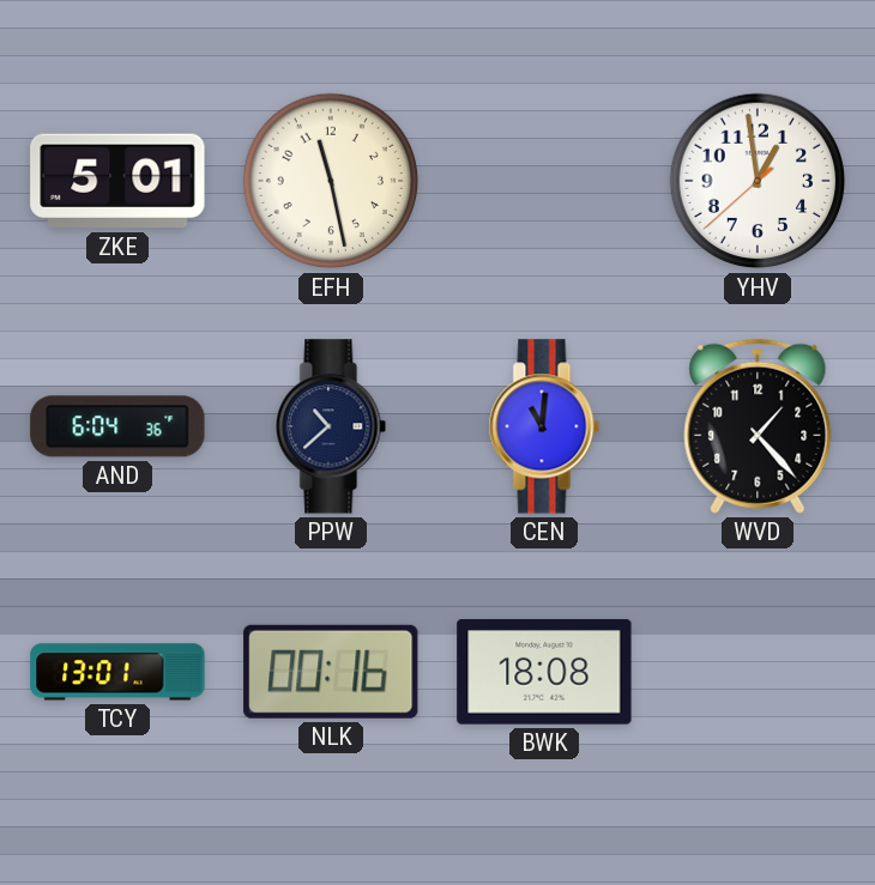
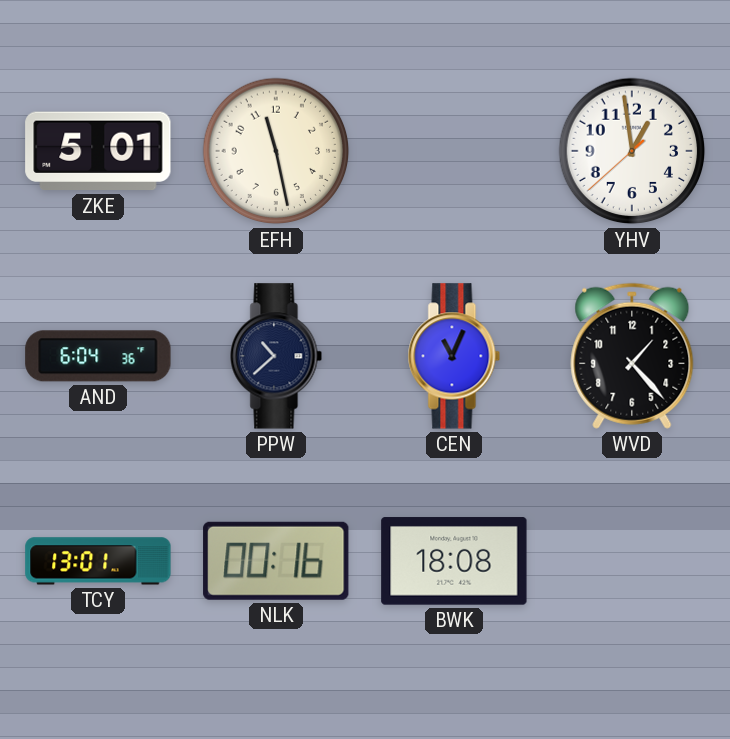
CEN: 11:01 -> 11:04
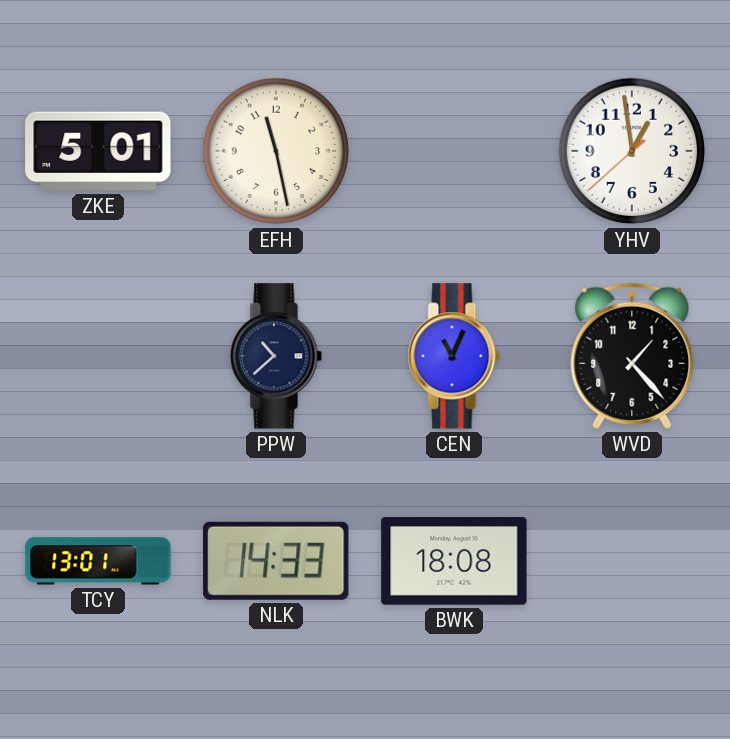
AND: 6:04 -> none
NLK: 00:16 -> 14:33
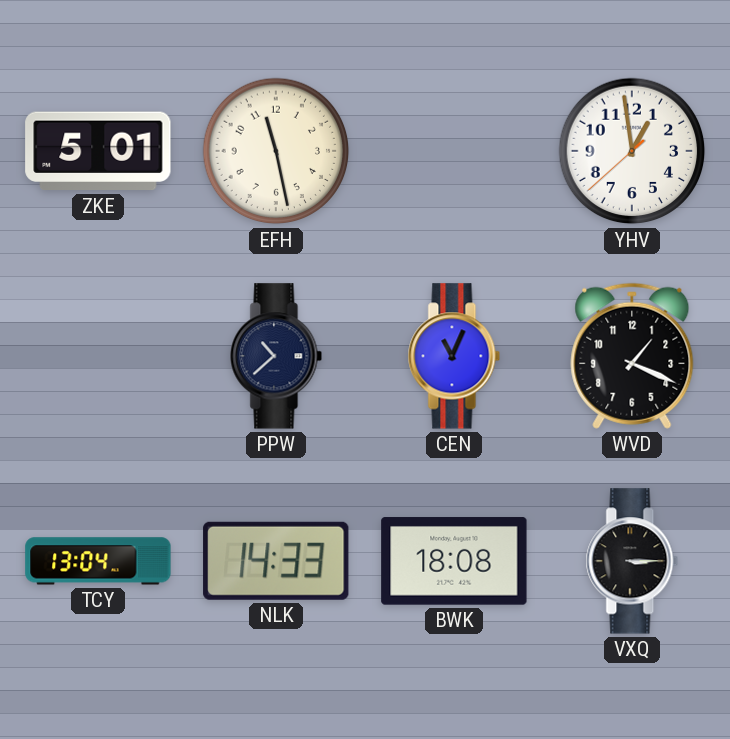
WVD: 1:23 -> 1:19
TCY: 13:01 -> 13:04
VXQ: none -> 3:15
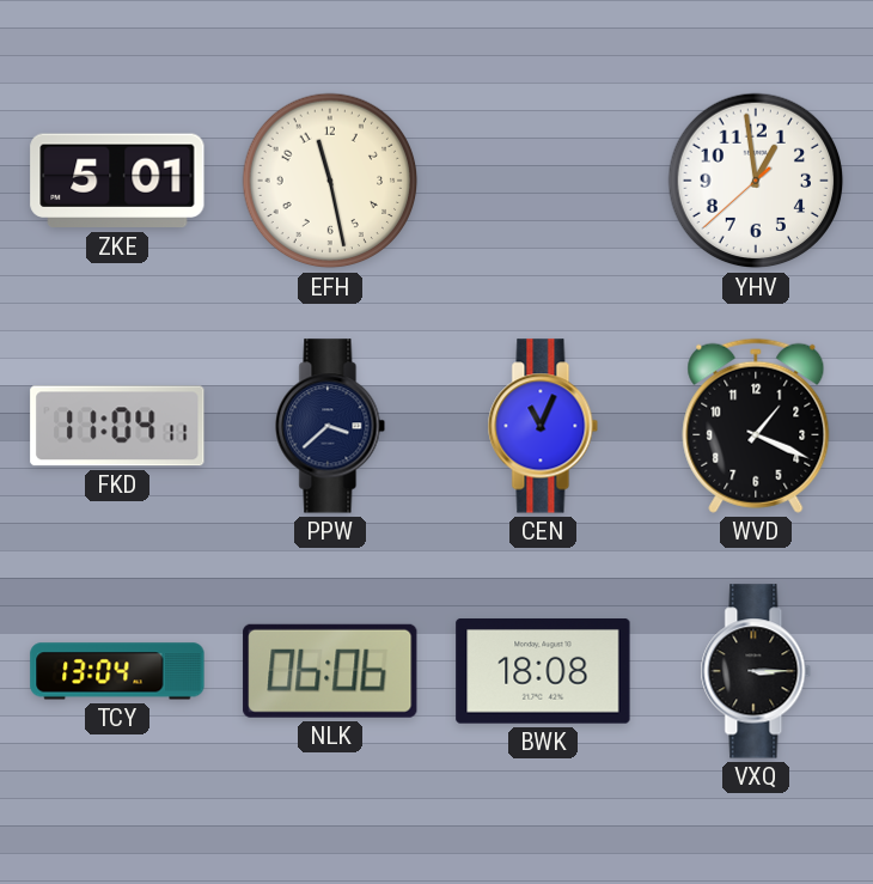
FKD: none -> 11:04
PPW: 10:38 -> 3:38
NLK: 14:33 -> 06:06
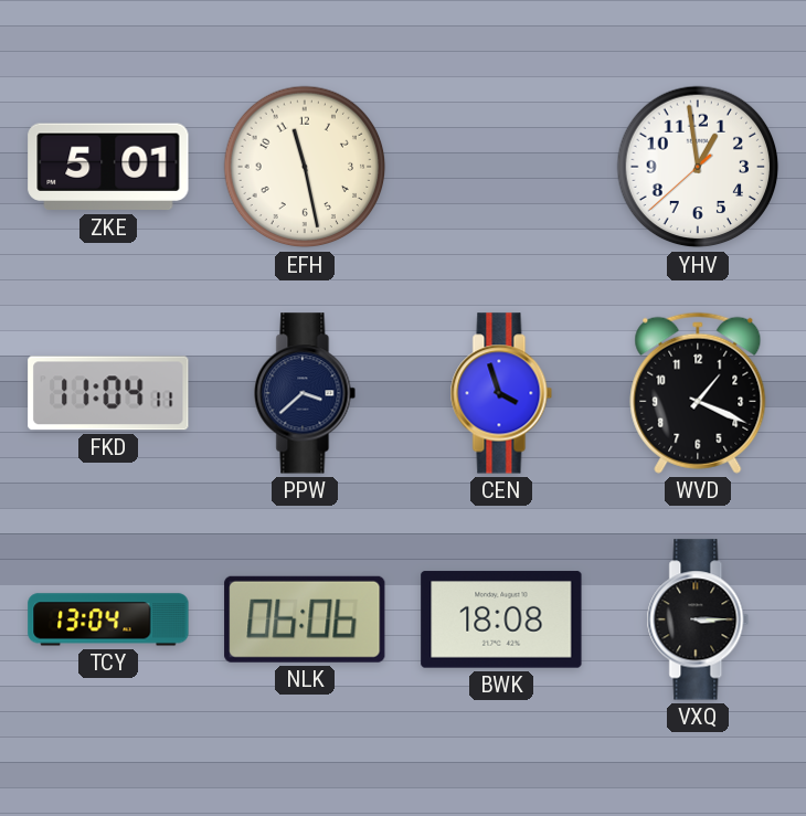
CEN: 11:04 -> 3:57
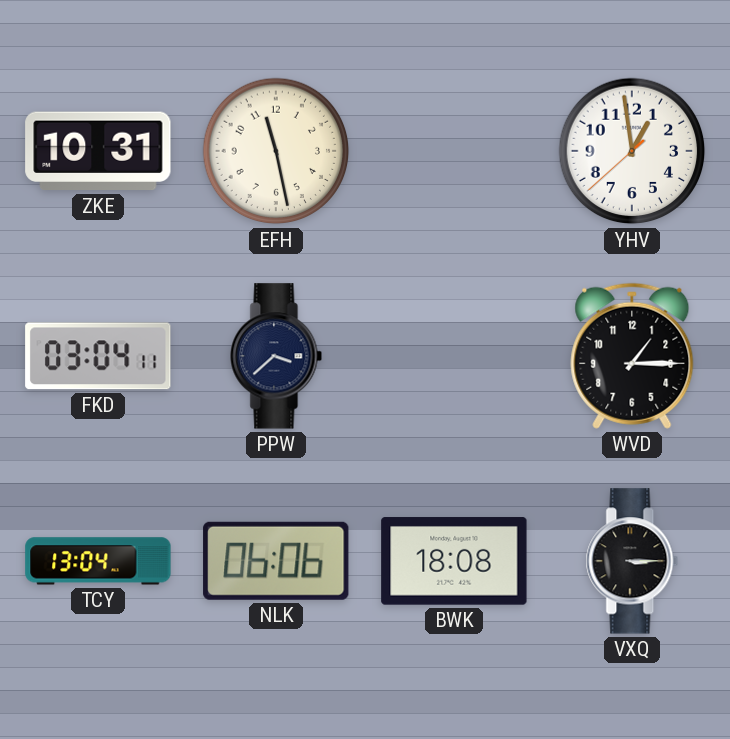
ZKE: 5:01 -> 10:31
FKD: 11:04 -> 03:04
CEN: 3:57 -> none
WVD: 1:19 -> 1:15
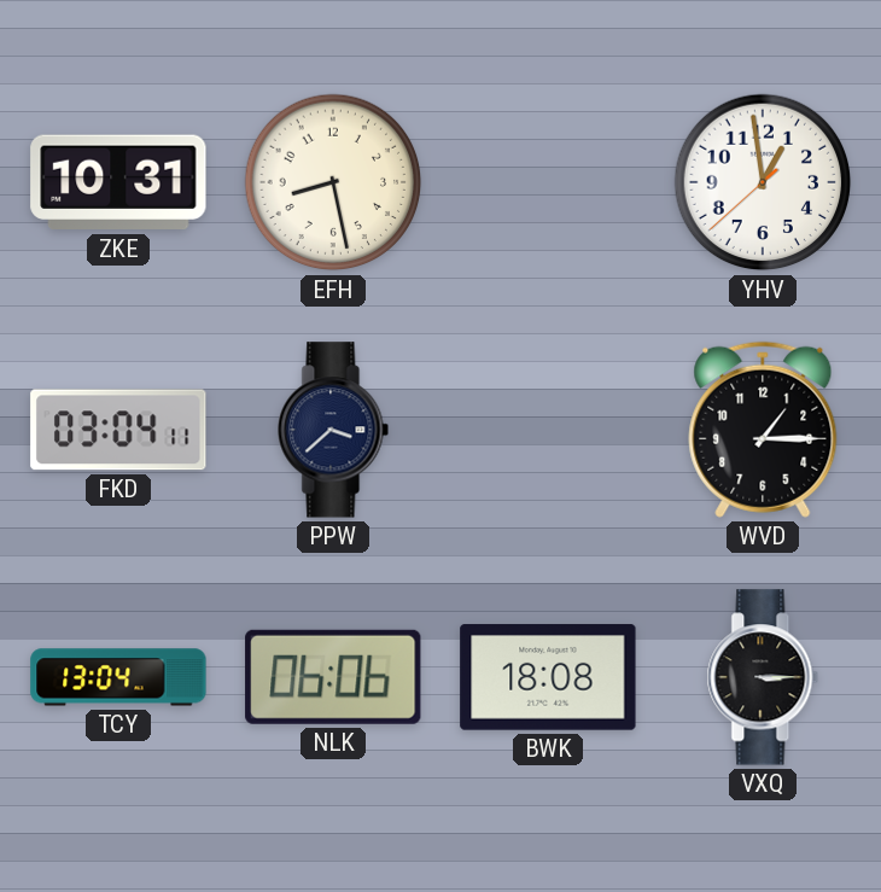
EFH: 11:28 -> 8:28
